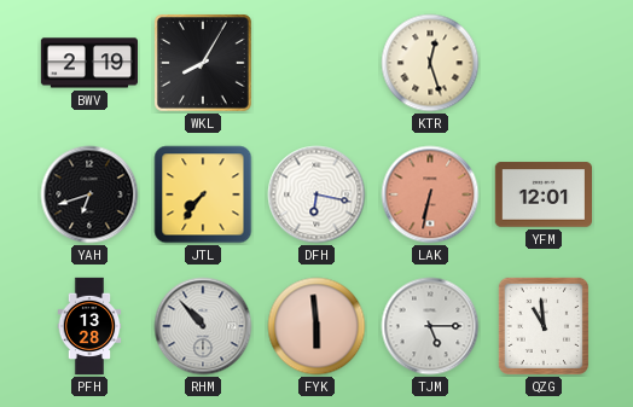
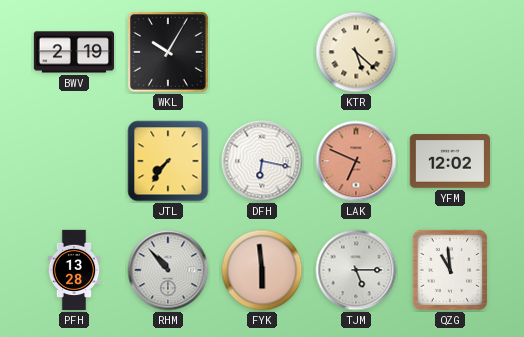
WKL: 8:05 -> 10:05
KTR: 12:27 -> 5:22
YAH: 6:42 -> none
LAK: 6:32 -> 6:49
YFM: 12:01 -> 12:02
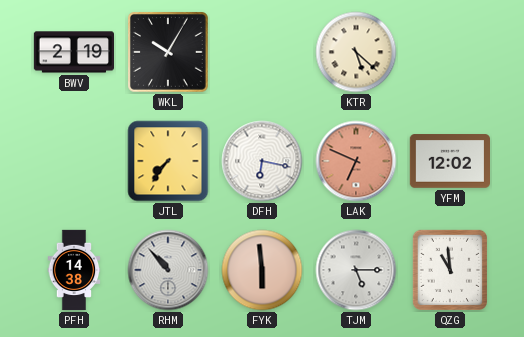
PFH: 13:28 -> 14:38
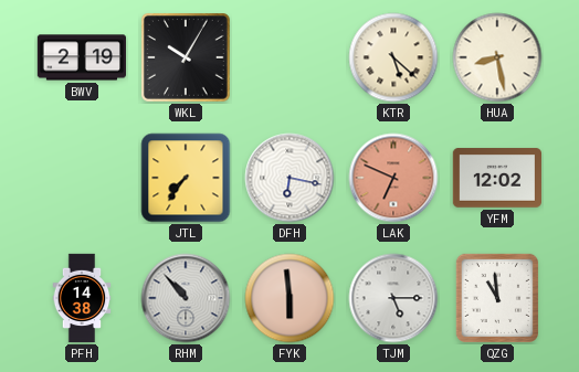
HUA: none -> 8:28
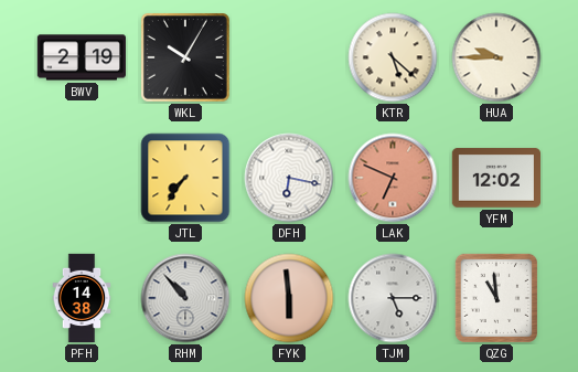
HUA: 8:28 -> 9:45
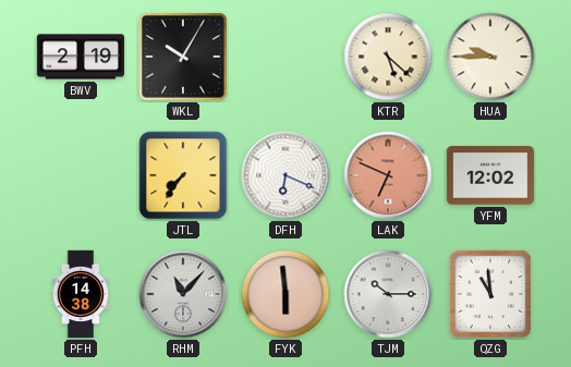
DFH: 6:17 -> 6:19
RHM: 10:53 -> 11:07
TJM: 5:15 -> 10:15
